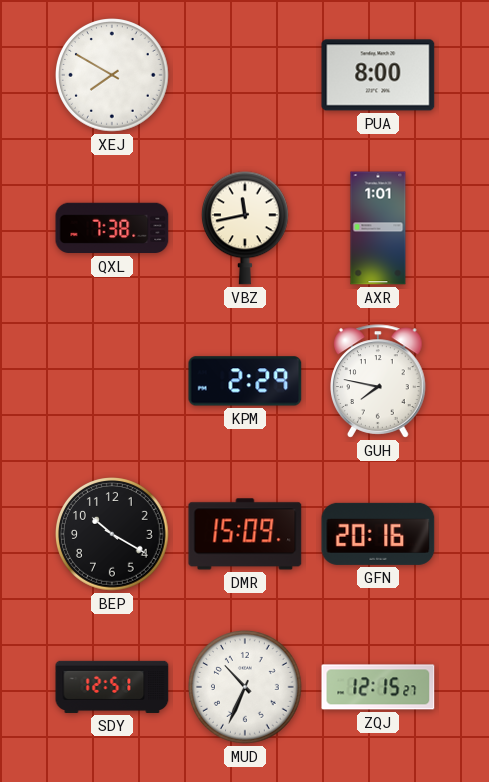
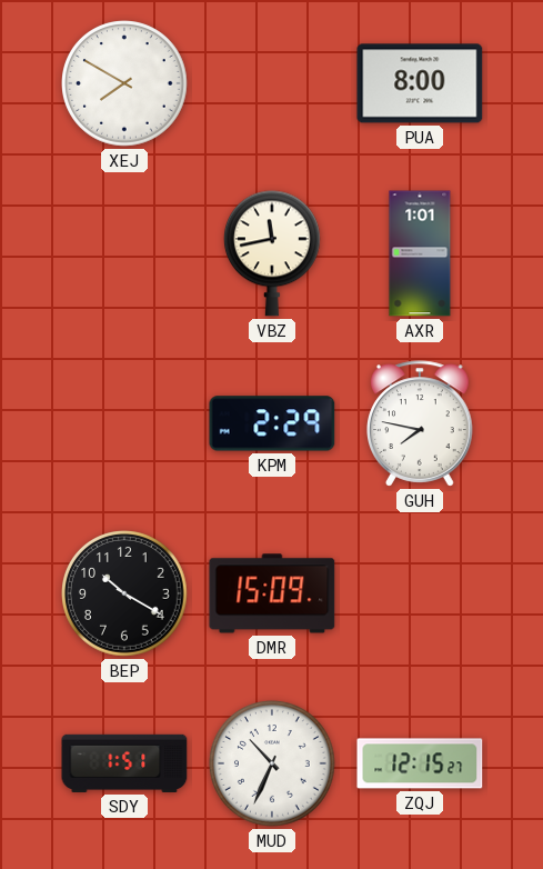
QXL: 7:38 -> none
GFN: 20:16 -> none
SDY: 12:51 -> 1:51
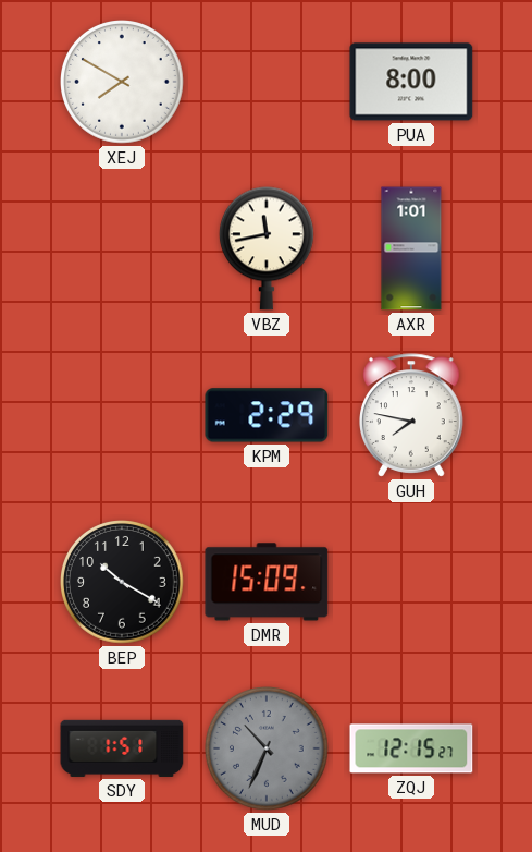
MUD dial: white -> grey
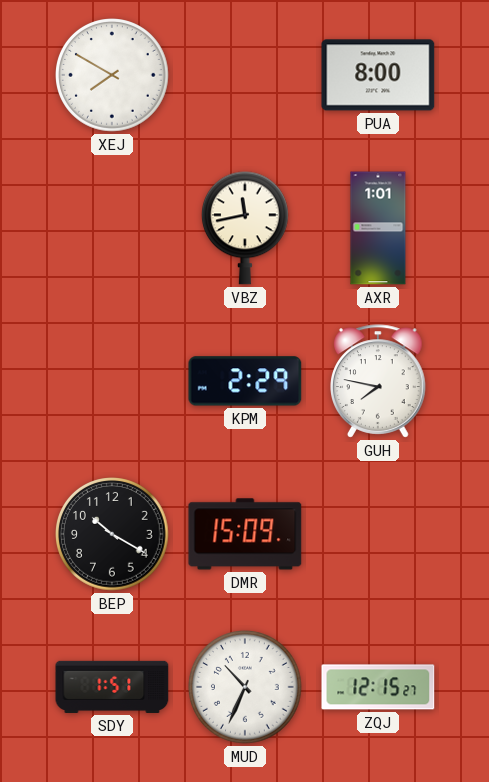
MUD dial: grey -> white
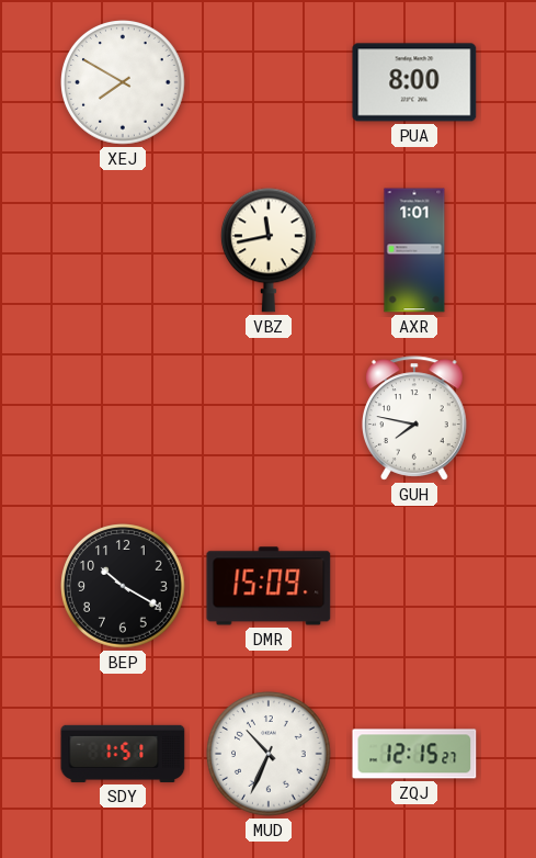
KPM: 2:29 -> none
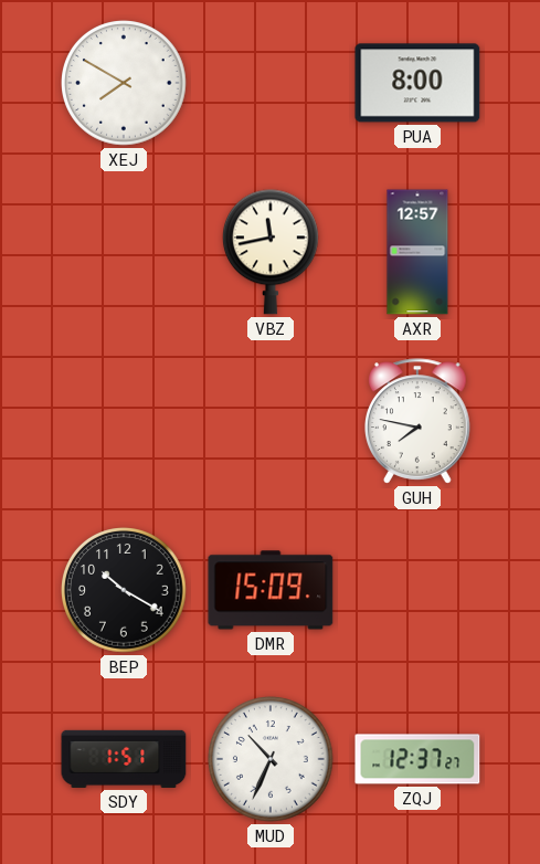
AXR: 1:01 -> 12:57
ZQJ: 12:15 -> 12:37
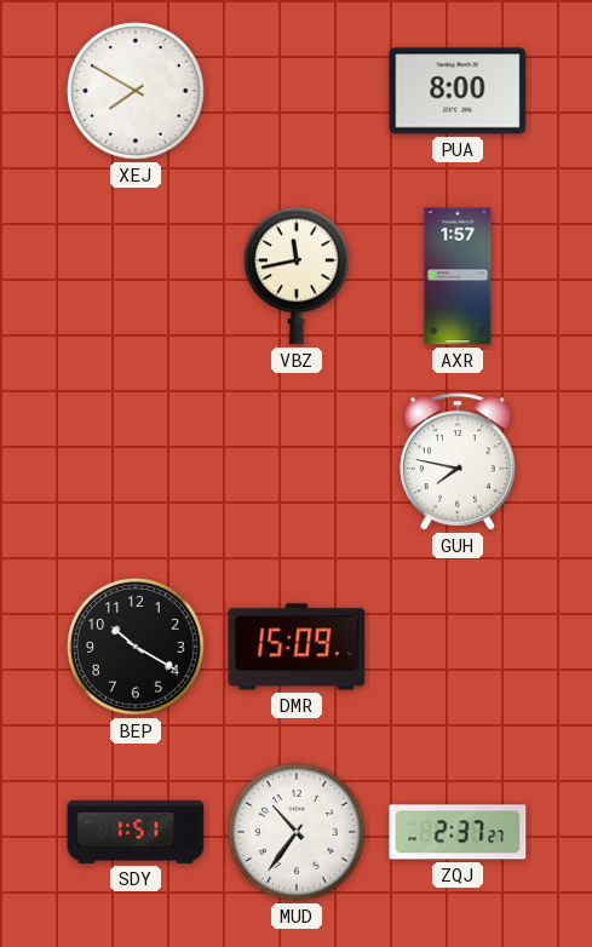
AXR: 12:57 -> 1:57
MUD: 10:34 -> 10:36
ZQJ: 12:37 -> 2:37
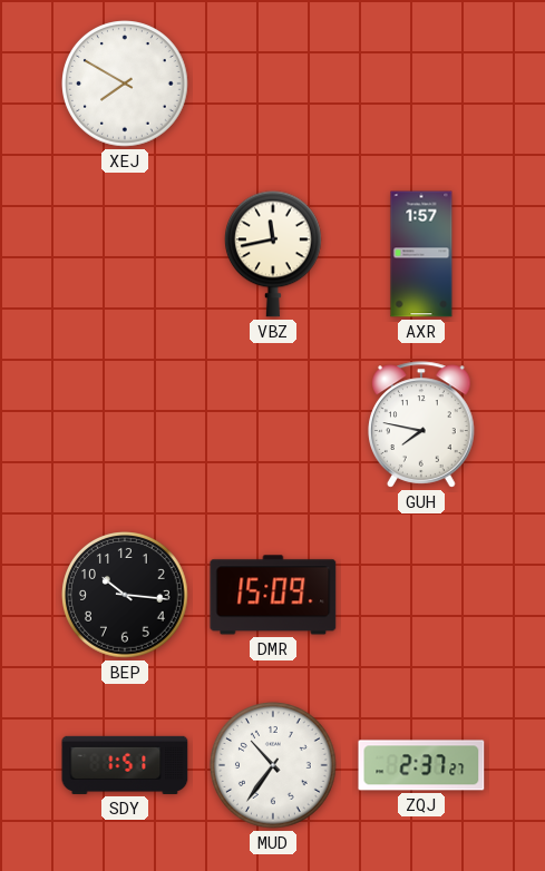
PUA: 8:00 -> none
BEP: 10:20 -> 10:16
